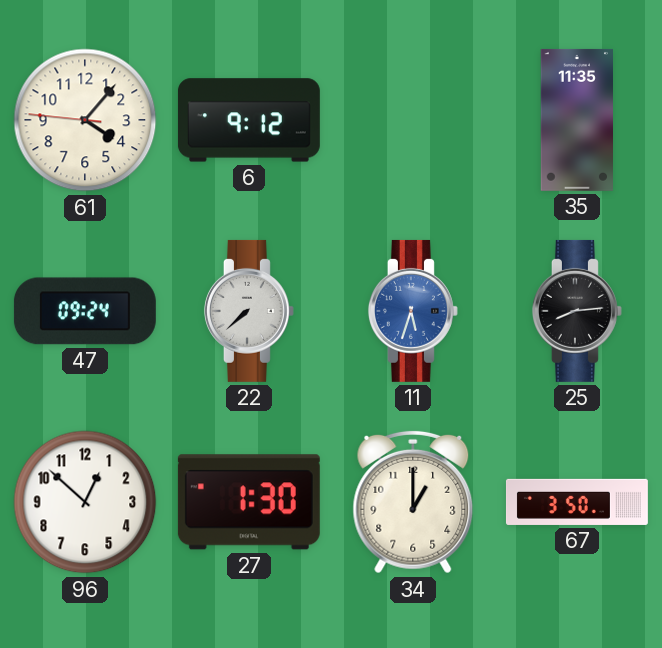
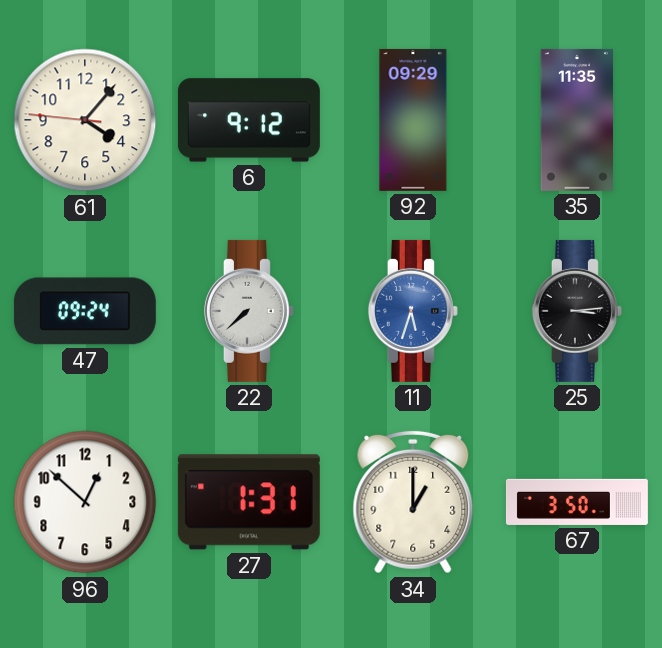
92: none -> 09:29
25: 8:14 -> 3:14
27: 1:30 -> 1:31
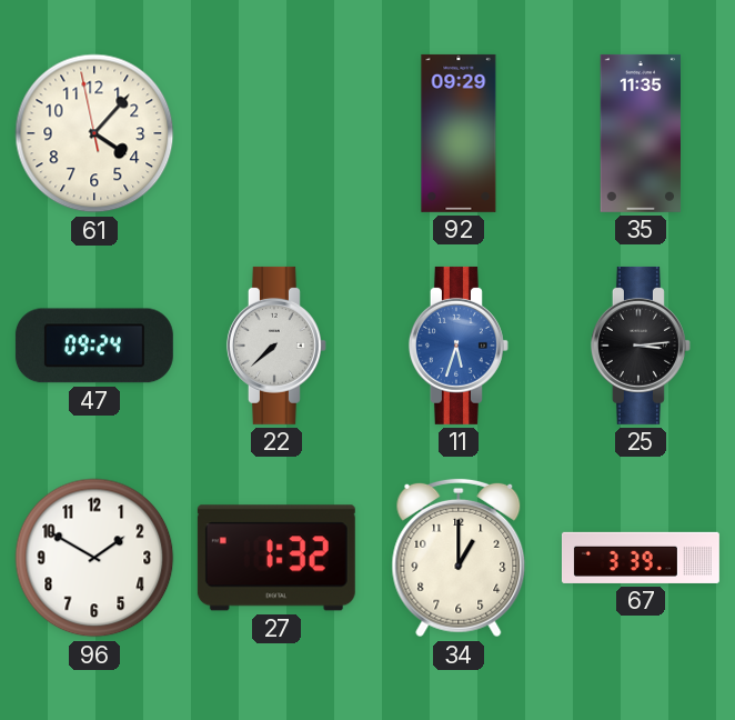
61: 4:06:46 -> 4:06:58
6: 9:12 -> none
96: 12:52 -> 1:50
27: 1:31 -> 1:32
67: 3:50 -> 3:39
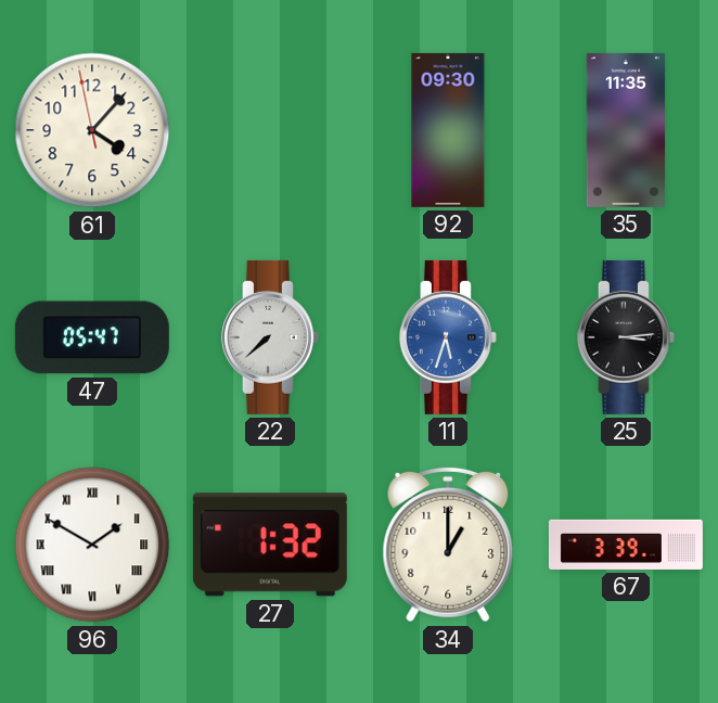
92: 09:29 -> 09:30
47: 09:24 -> 05:47
96 numerals: Arabic -> Roman
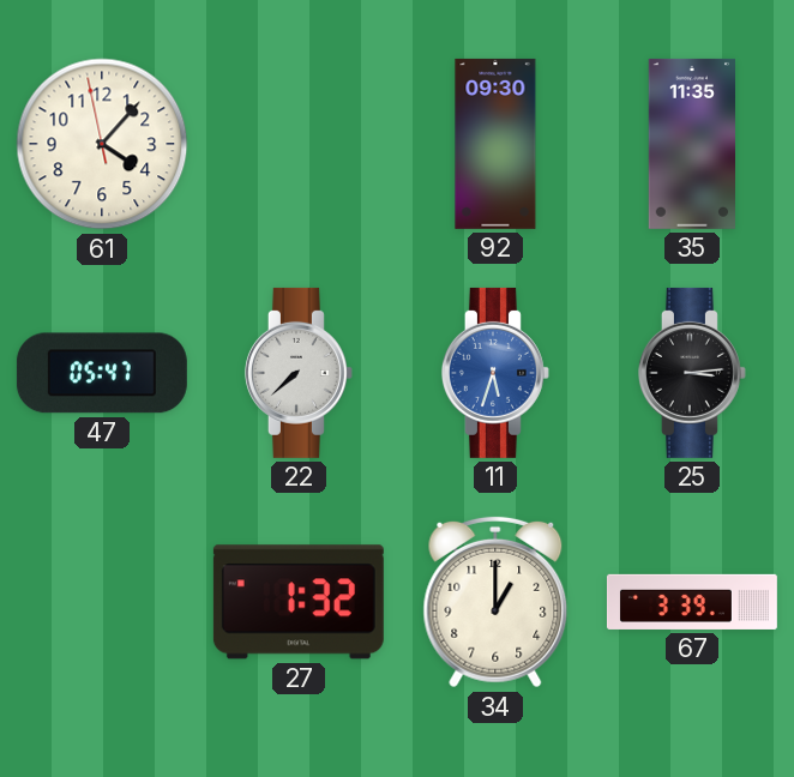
96: 1:50 -> none
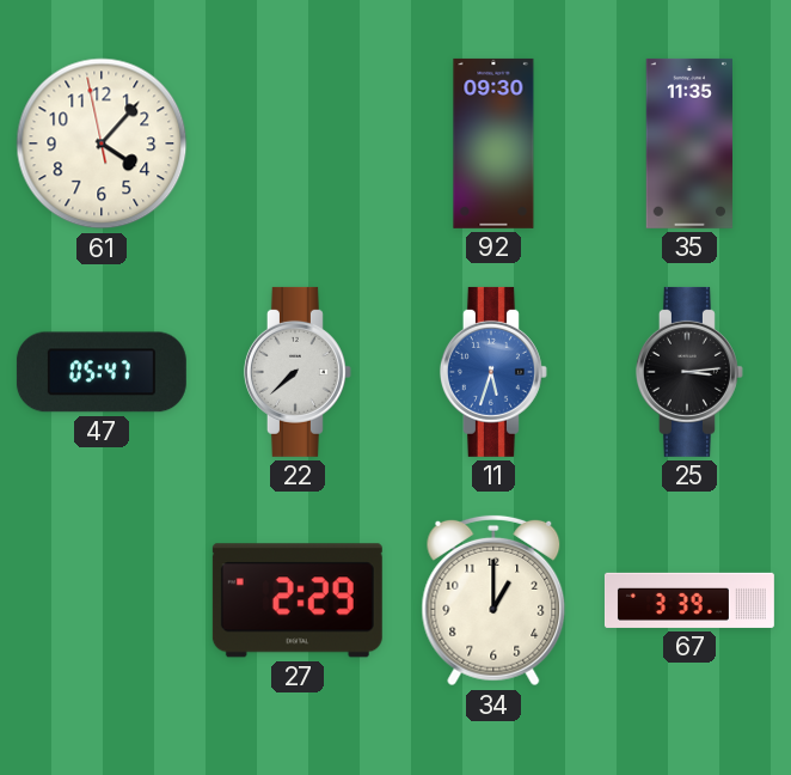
27: 1:32 -> 2:29
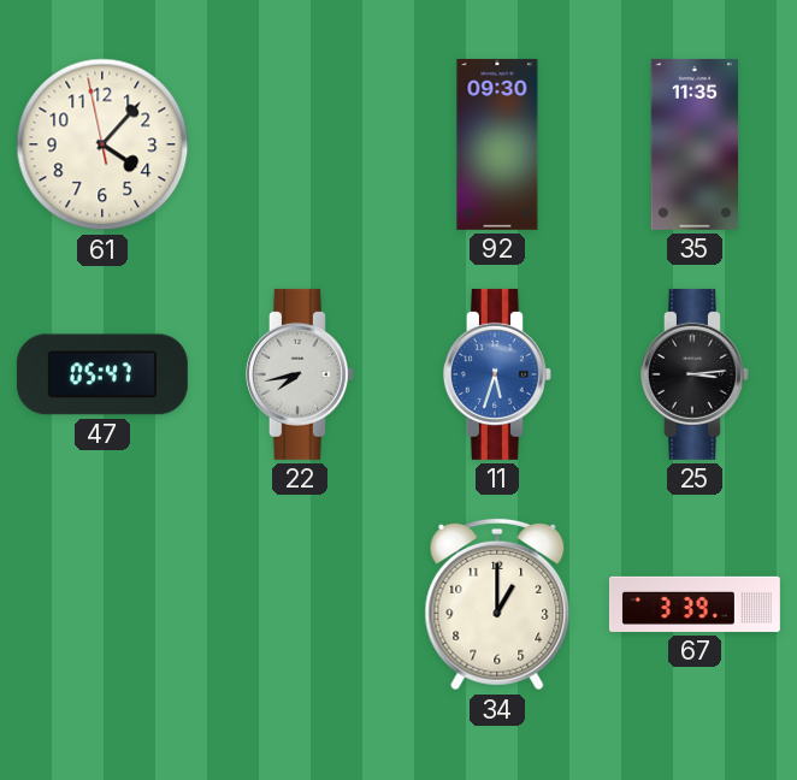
22: 7:38 -> 7:43
27: 2:29 -> none
